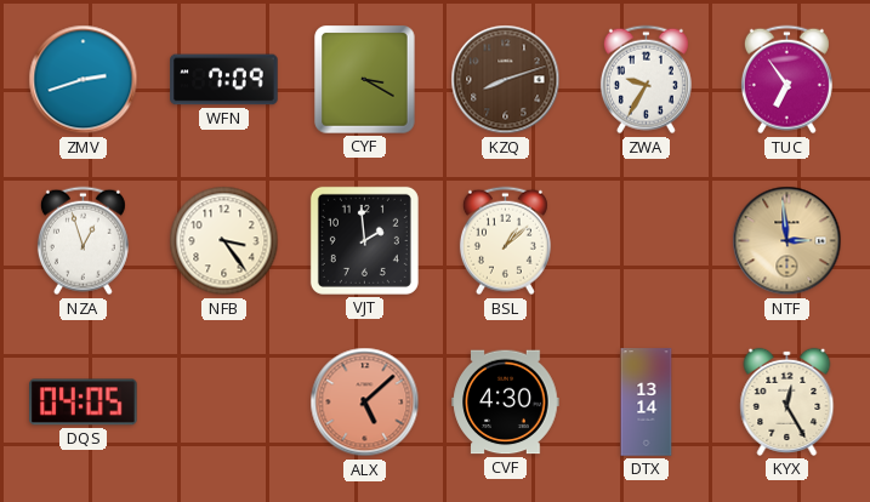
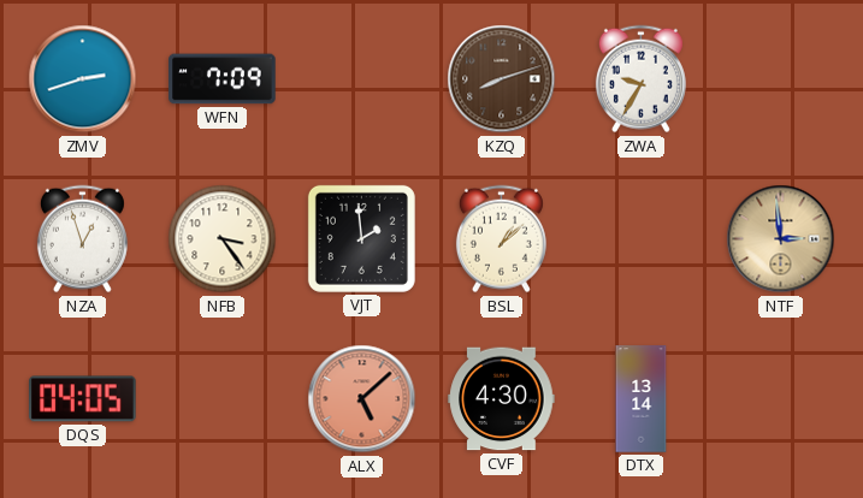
CYF: 3:20 -> none
TUC: 6:54 -> none
KYX: 12:25 -> none
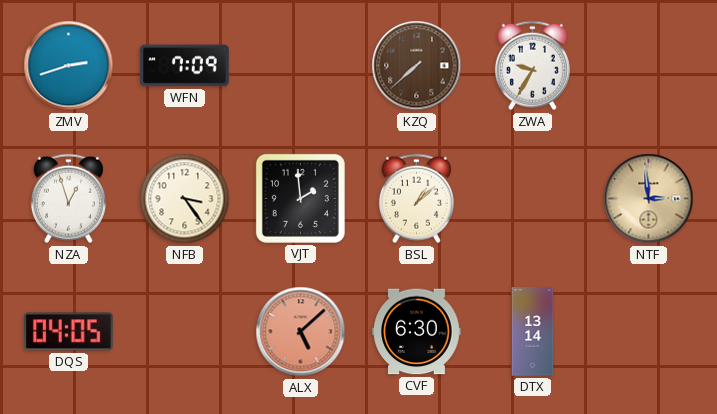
KZQ: 8:12 -> 7:38
CVF: 4:30 -> 6:30
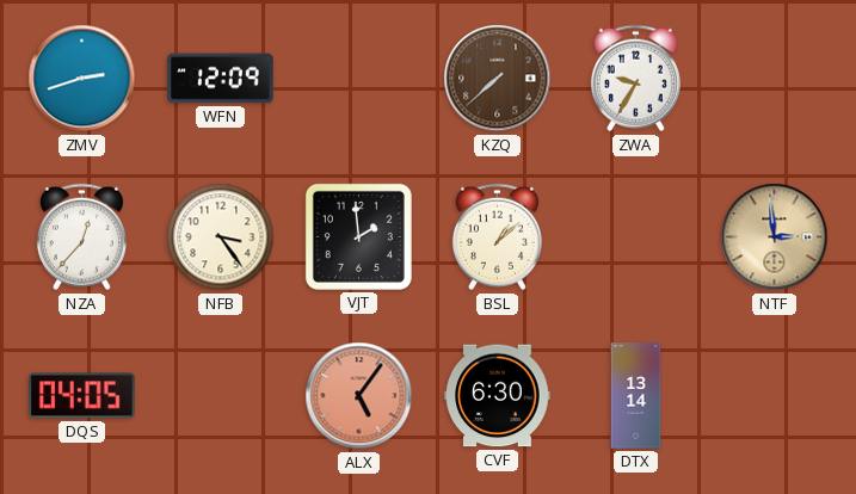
WFN: 7:09 -> 12:09
NZA: 12:57 -> 12:37
ALX: 5:08 -> 5:06
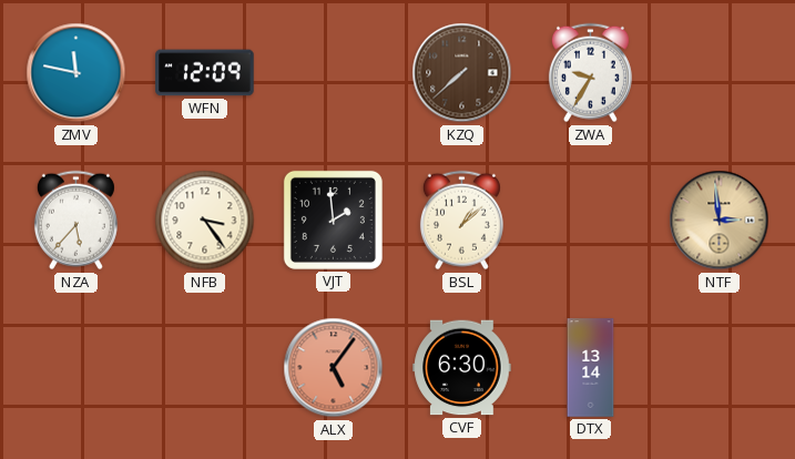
ZMV: 2:42 -> 11:47
NZA: 12:37 -> 5:37
DQS: 04:05 -> none
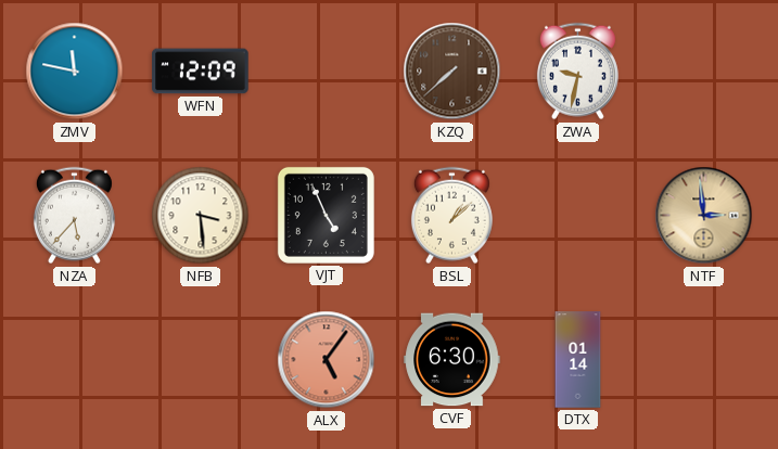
ZWA: 9:35 -> 9:32
NFB: 3:24 -> 3:29
VJT: 1:59 -> 4:56
DTX: 13:14 -> 01:14
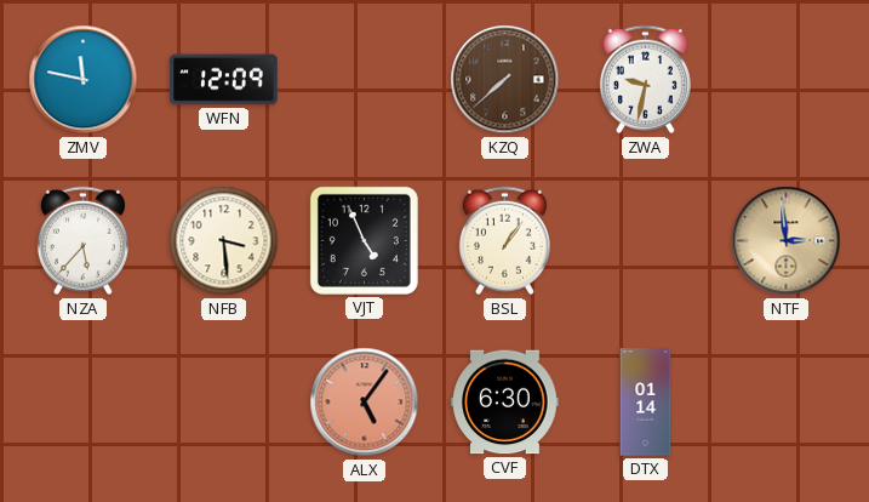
BSL: 1:08 -> 1:06
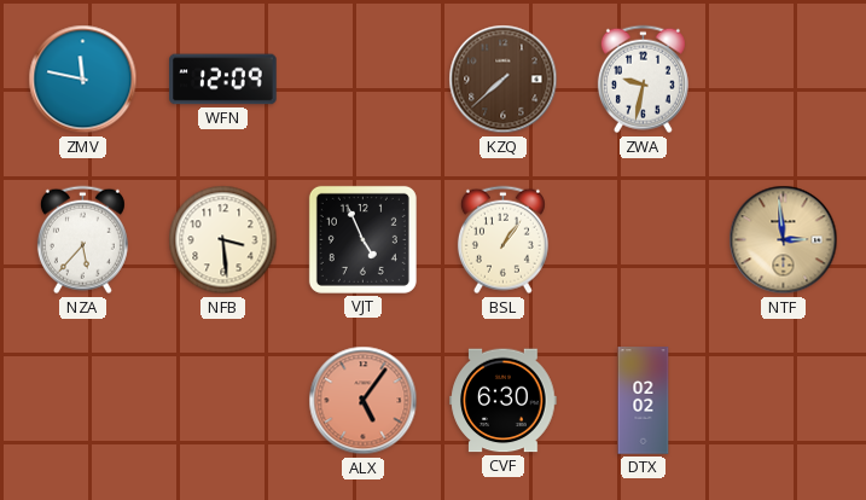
DTX: 01:14 -> 02:02
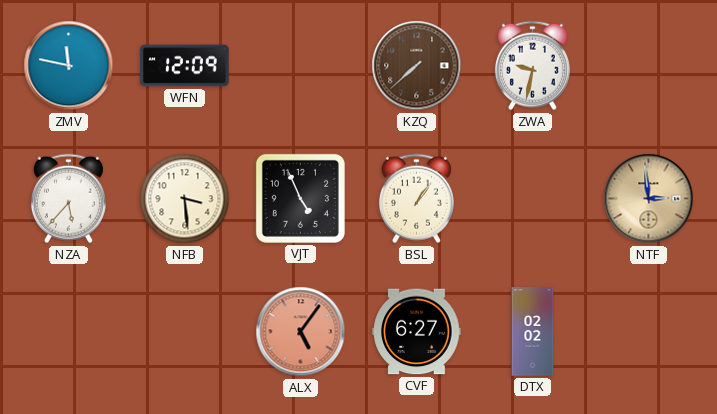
CVF: 6:30 -> 6:27
